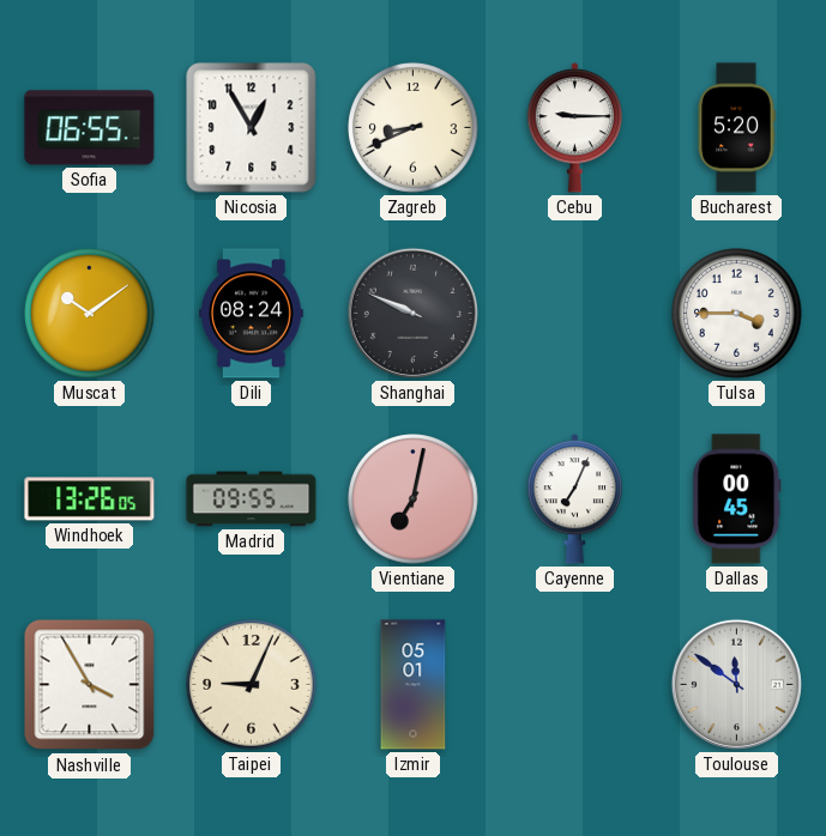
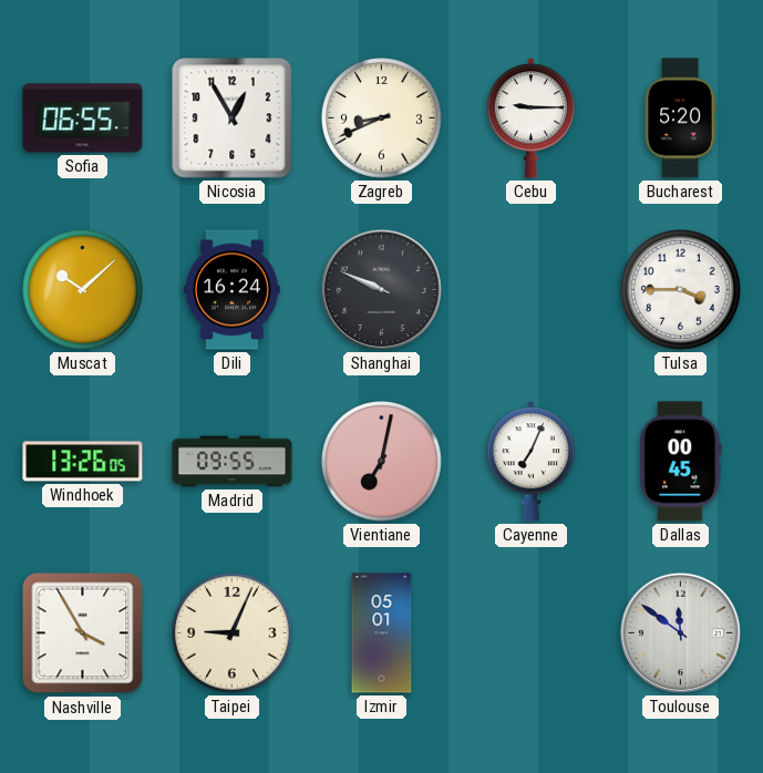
Muscat: 10:09 -> 10:08
Dili: 08:24 -> 16:24
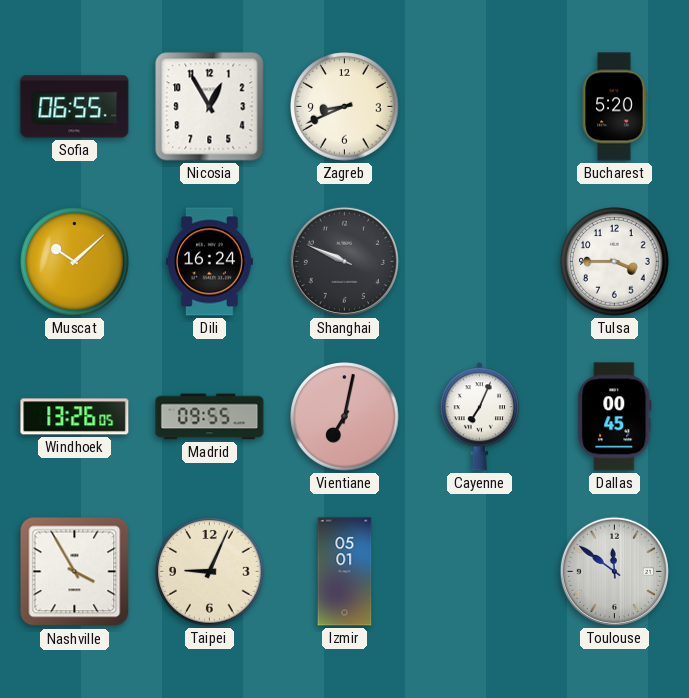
Cebu: 9:15 -> none
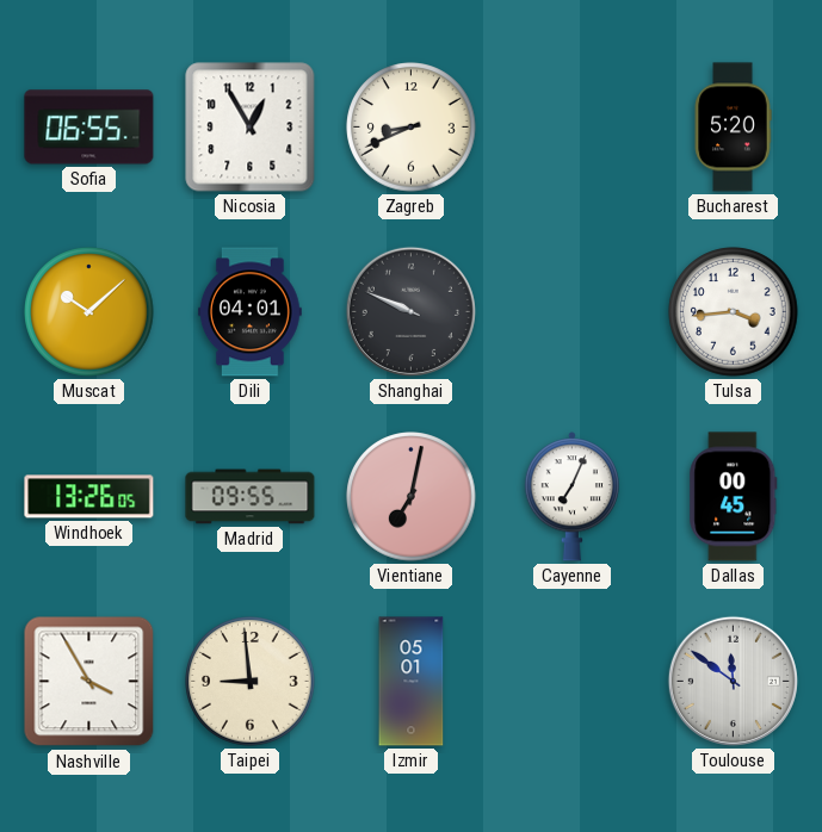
Dili: 16:24 -> 04:01
Tulsa: 3:45 -> 3:44
Taipei: 9:04 -> 8:59
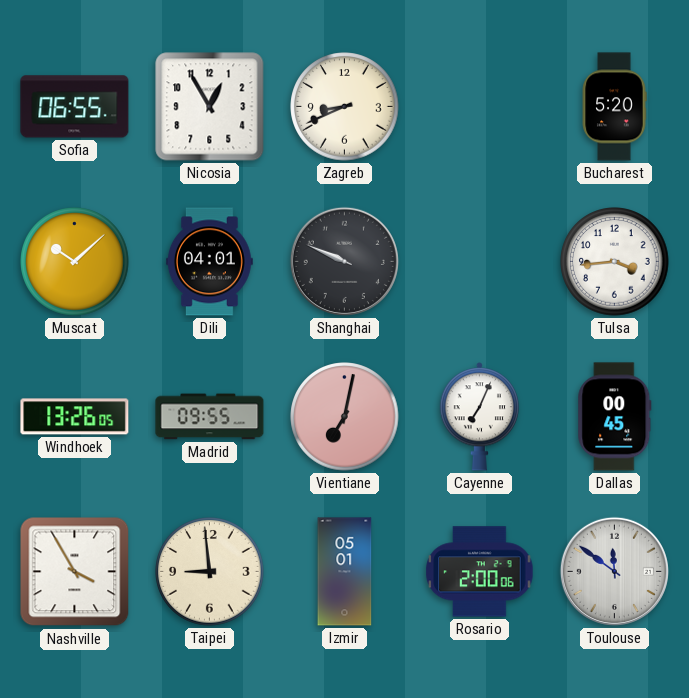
Rosario: none -> 2:00
